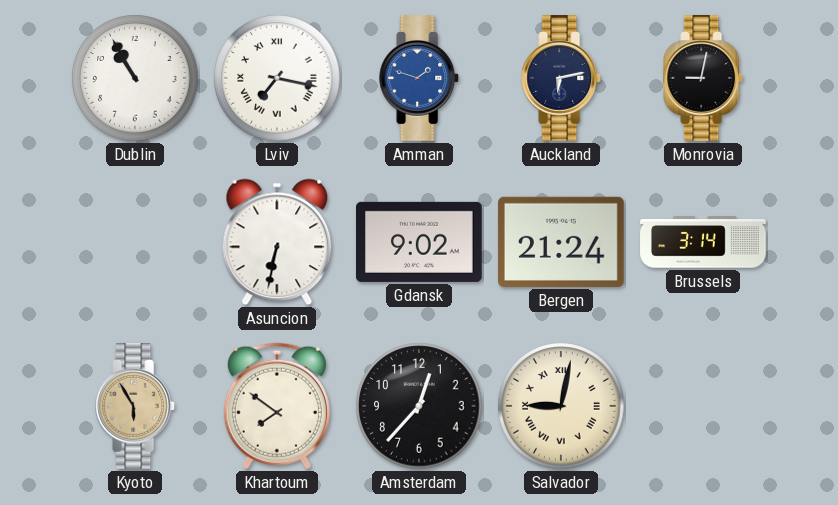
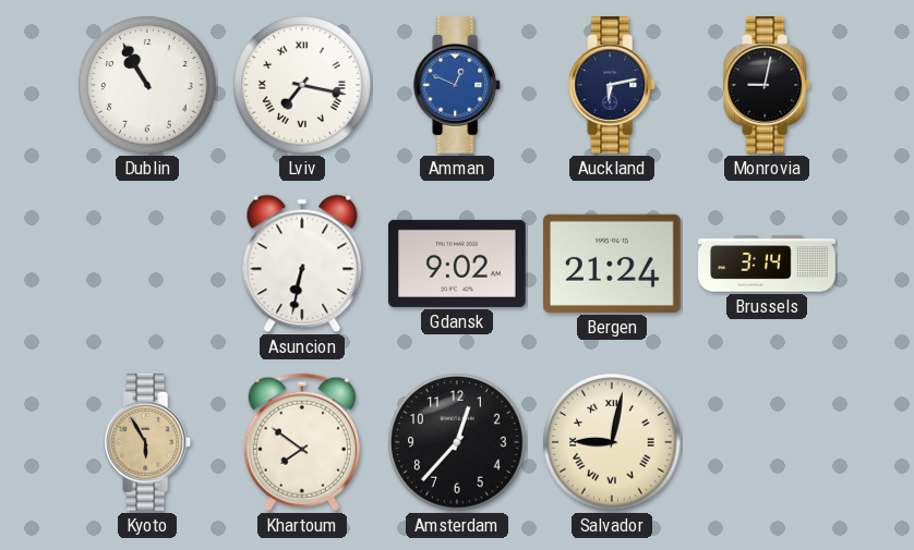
Amman: 1:48 -> 12:49
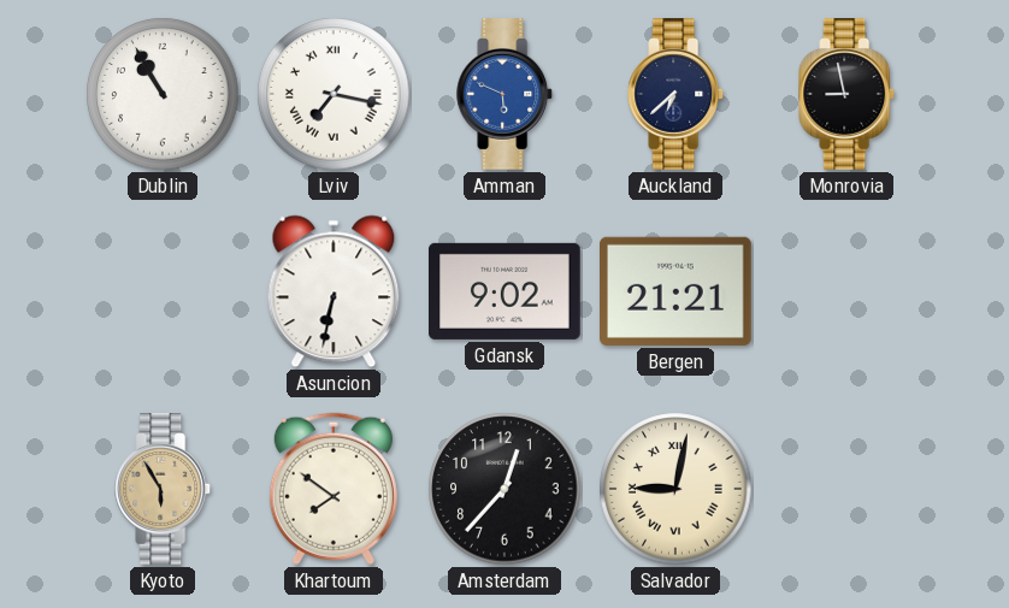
Amman: 12:49 -> 5:49
Auckland: 6:13 -> 6:38
Monrovia: 9:02 -> 8:58
Bergen: 21:24 -> 21:21
Brussels: 3:14 -> none
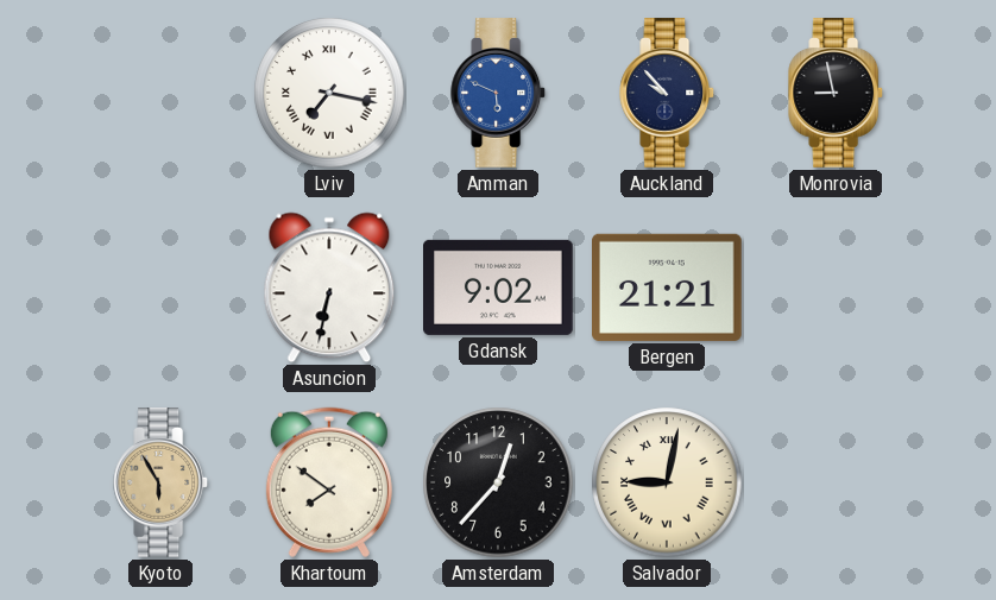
Dublin: 10:55 -> none
Auckland: 6:38 -> 9:53
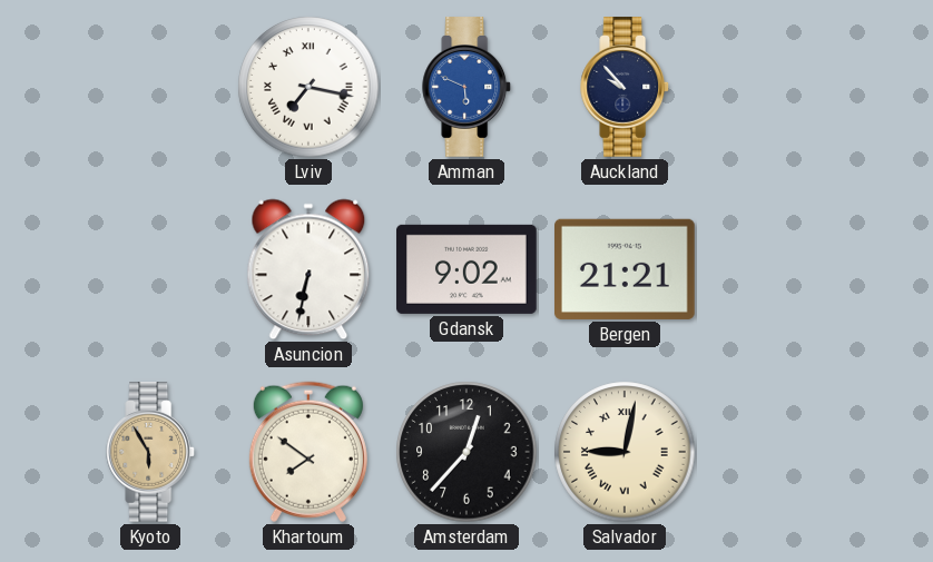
Monrovia: 8:58 -> none
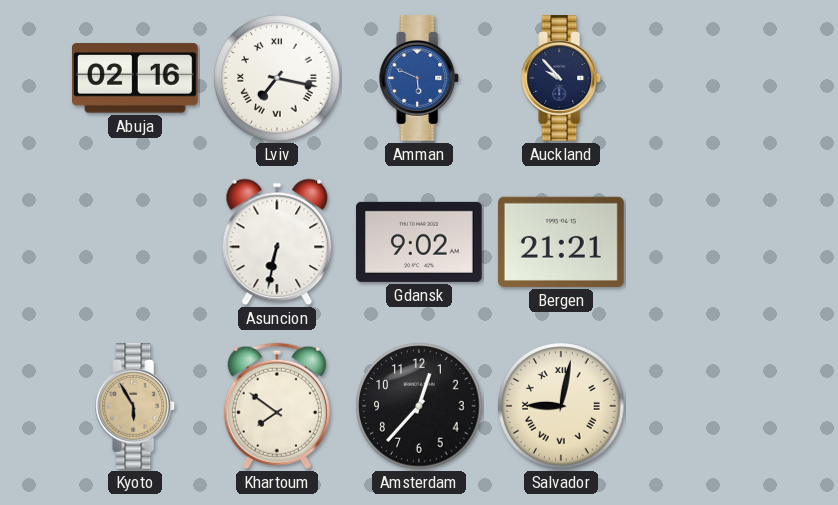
Abuja: none -> 02:16
